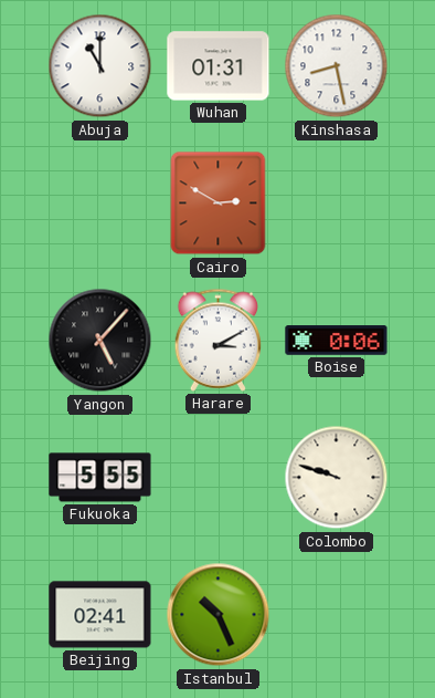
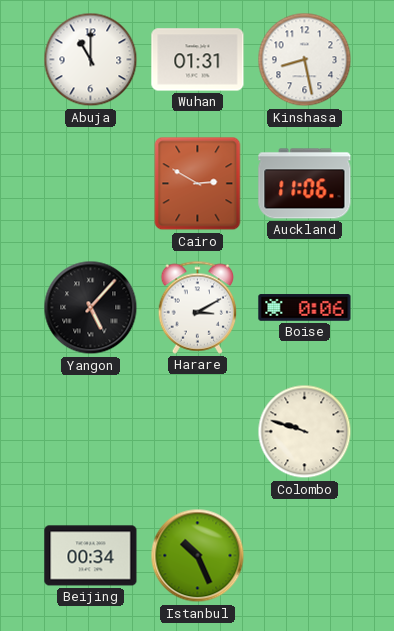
Auckland: none -> 11:06
Fukuoka: 5:55 -> none
Beijing: 02:41 -> 00:34
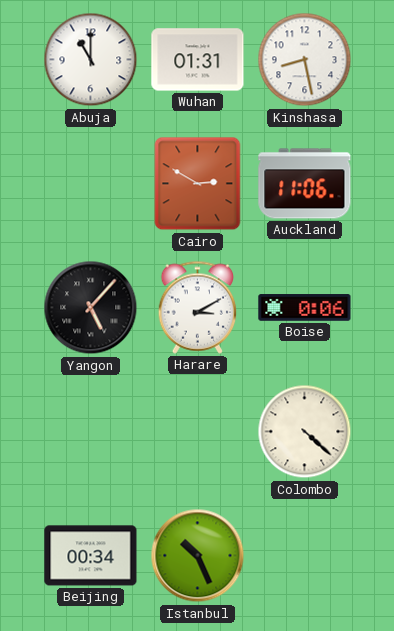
Colombo: 9:48 -> 4:22
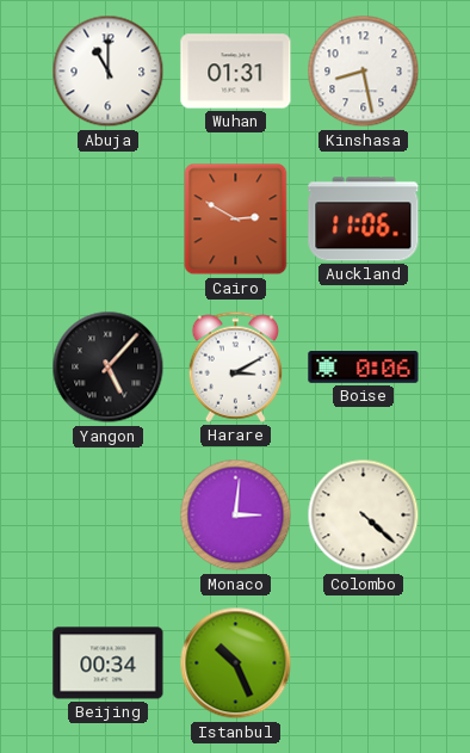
Monaco: none -> 3:01
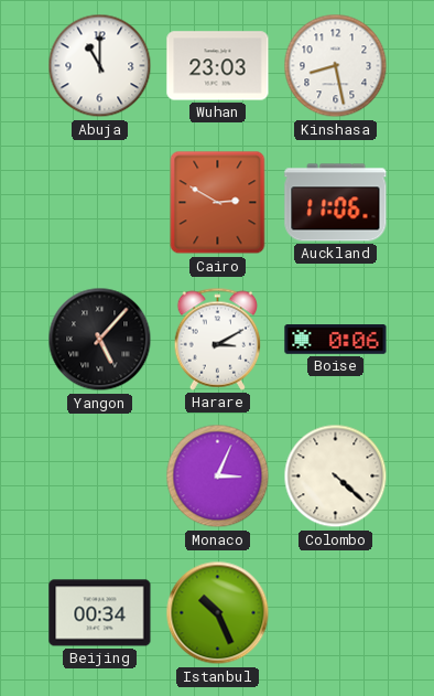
Wuhan: 01:31 -> 23:03
Monaco: 3:01 -> 3:04
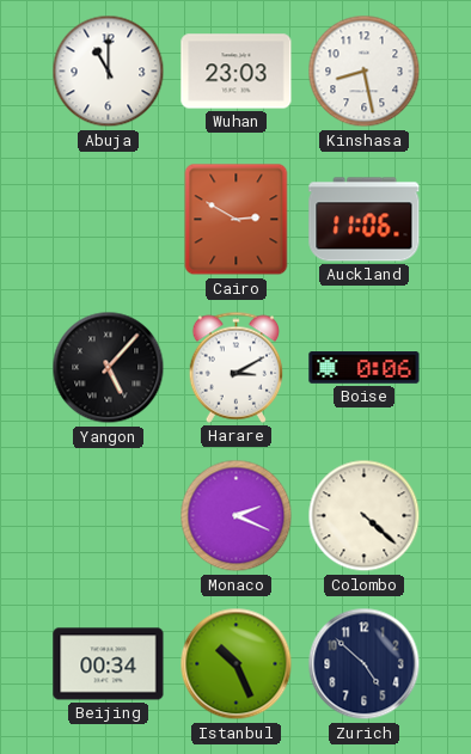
Monaco: 3:04 -> 2:19
Zurich: none -> 4:52
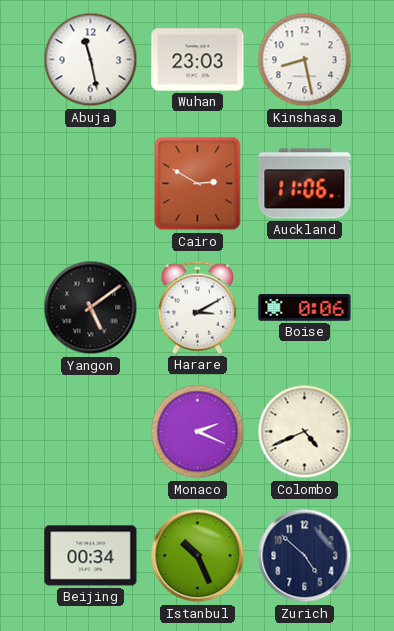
Abuja: 11:00 -> 11:28
Yangon: 5:07 -> 5:09
Colombo: 4:22 -> 4:41
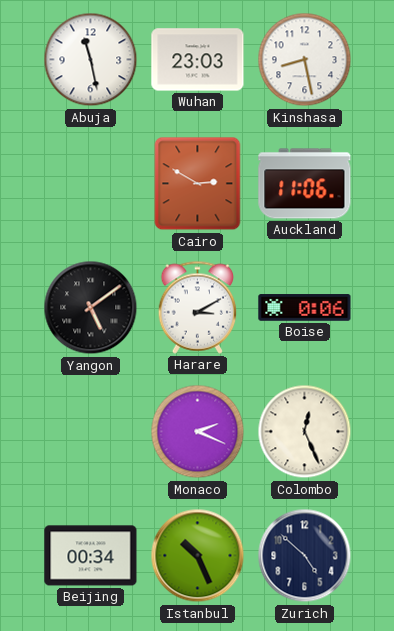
Colombo: 4:41 -> 12:26
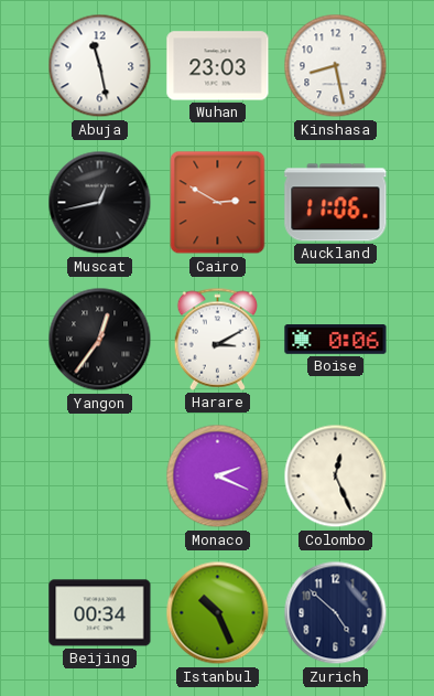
Muscat: none -> 12:43
Yangon: 5:09 -> 12:36
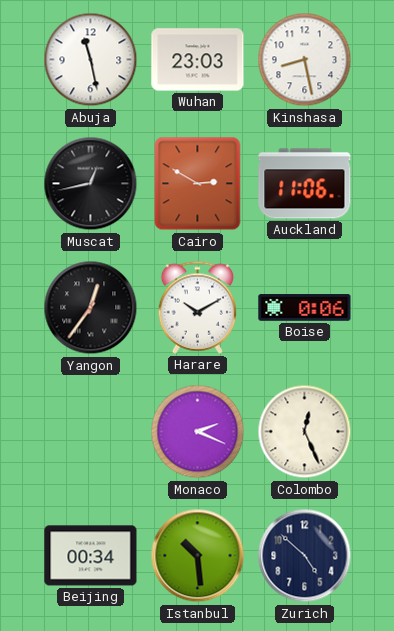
Harare: 3:10 -> 10:10
Istanbul: 10:26 -> 10:29
